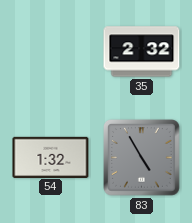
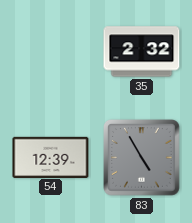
54: 1:32 -> 12:39
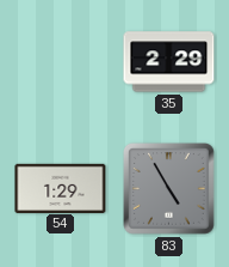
35: 2:32 -> 2:29
54: 12:39 -> 1:29
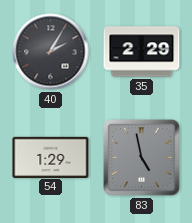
40: none -> 2:05
83: 4:55 -> 4:58
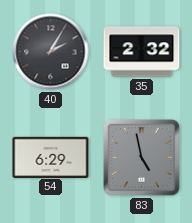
35: 2:29 -> 2:32
54: 1:29 -> 6:29
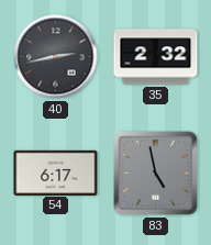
40: 2:05 -> 2:43
54: 6:29 -> 6:17
